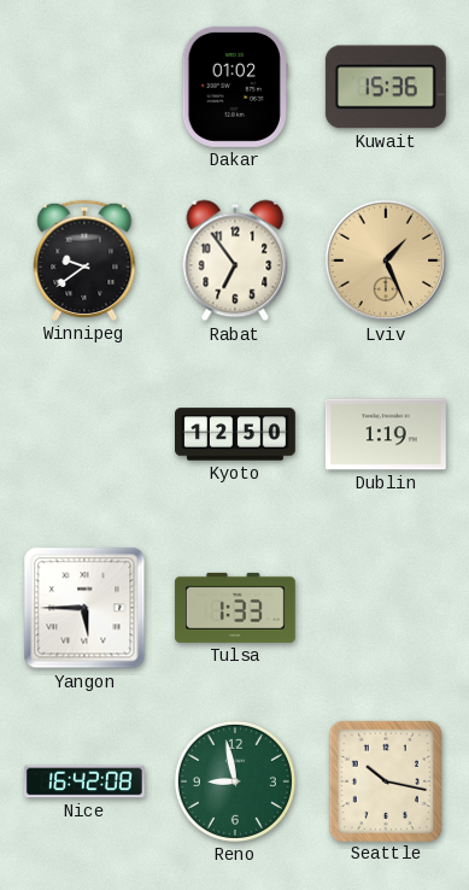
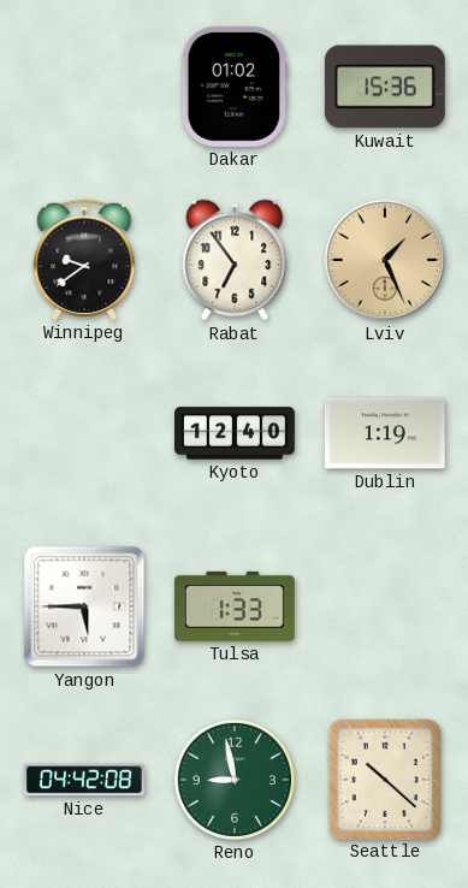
Kyoto: 12:50 -> 12:40
Nice: 16:42 -> 04:42
Seattle: 10:17 -> 10:22
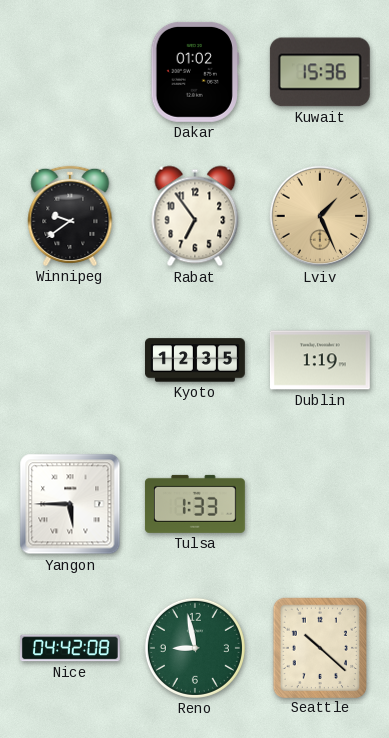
Kyoto: 12:40 -> 12:35
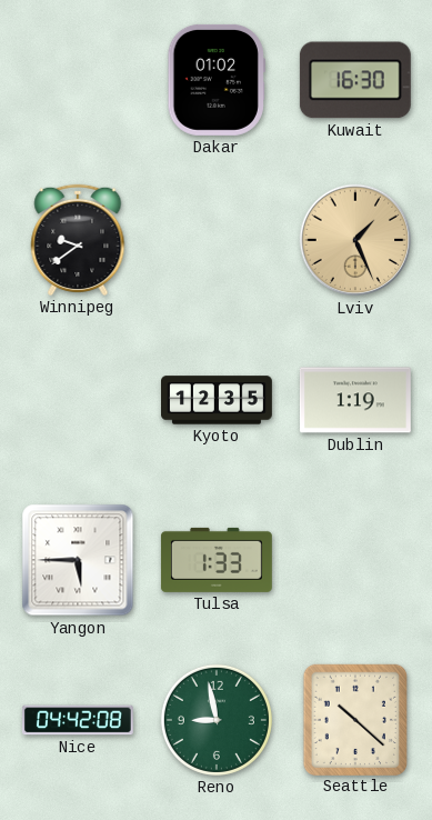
Kuwait: 15:36 -> 16:30
Rabat: 6:54 -> none
